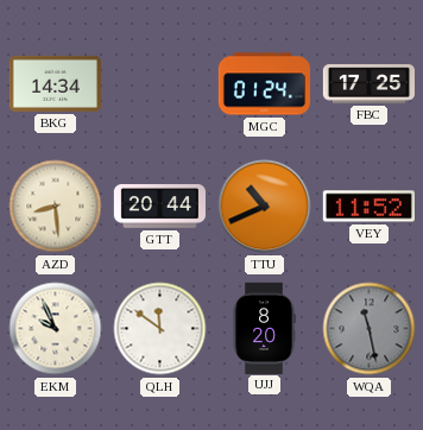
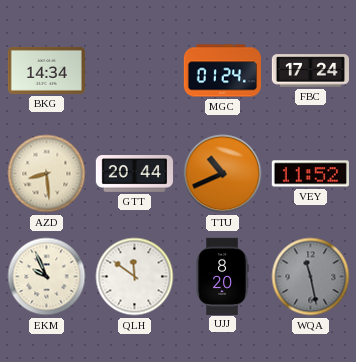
FBC: 17:25 -> 17:24
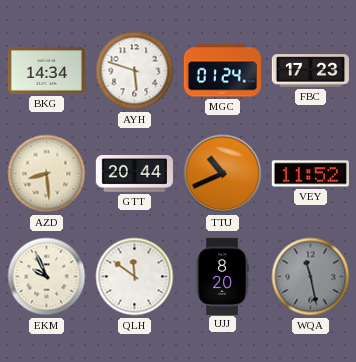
AYH: none -> 5:48
FBC: 17:24 -> 17:23
